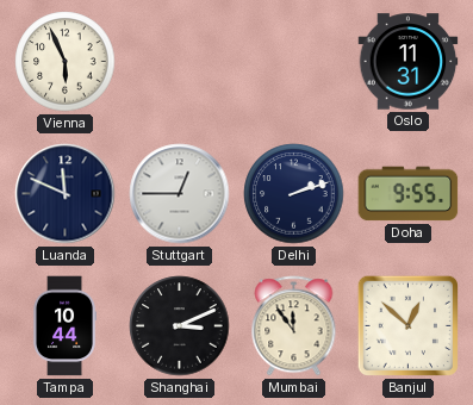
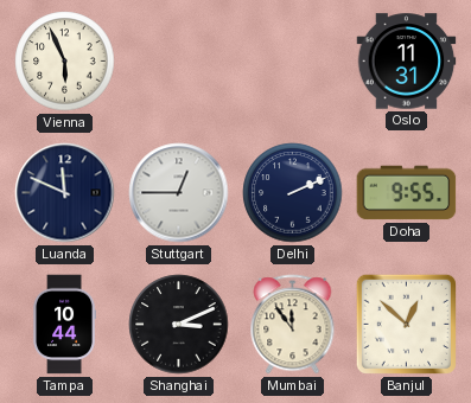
Delhi: 2:12 -> 2:11
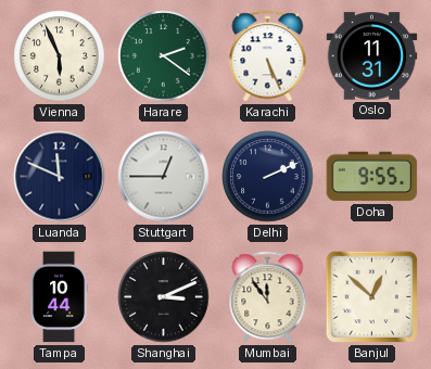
Harare: none -> 2:21
Karachi: none -> 5:26
